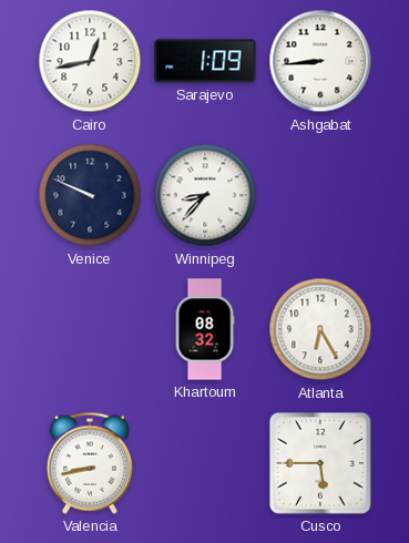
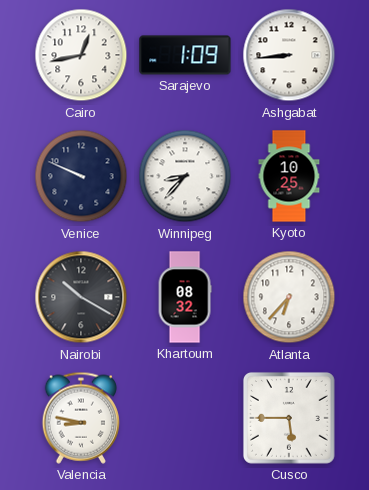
Kyoto: none -> 10:25
Nairobi: none -> 10:20
Atlanta: 6:25 -> 6:37
Valencia: 8:43 -> 8:47
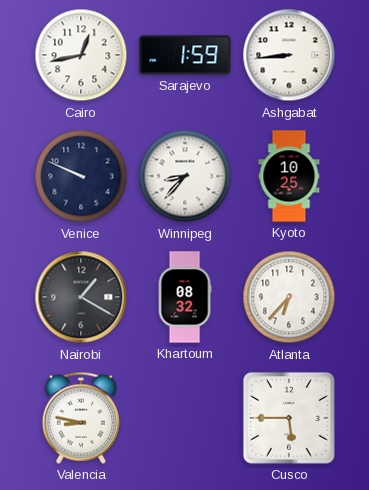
Sarajevo: 1:09 -> 1:59
Nairobi: 10:20 -> 1:20
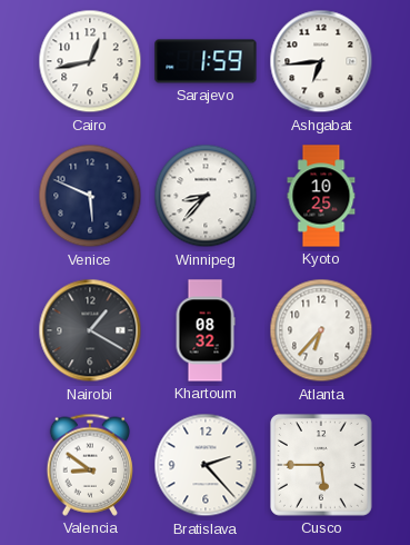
Ashgabat: 8:44 -> 6:44
Venice: 9:49 -> 5:49
Valencia: 8:47 -> 8:51
Bratislava: none -> 2:23
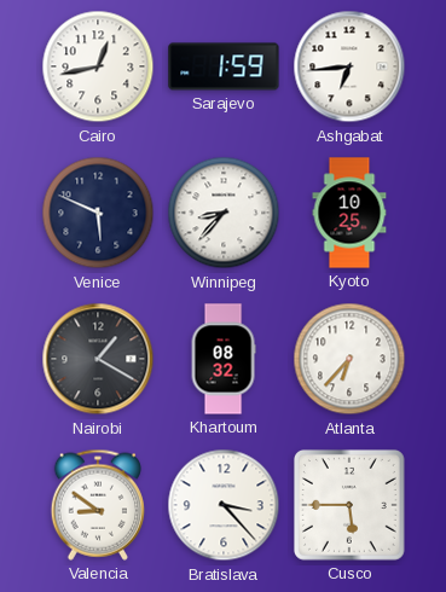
Bratislava: 2:23 -> 3:23
